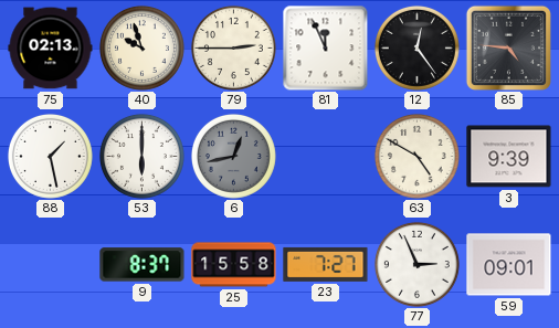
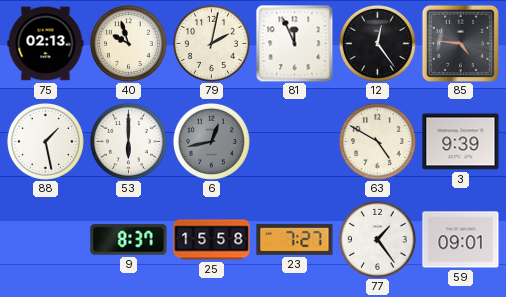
79: 2:45 -> 2:02
77: 2:56 -> 1:24
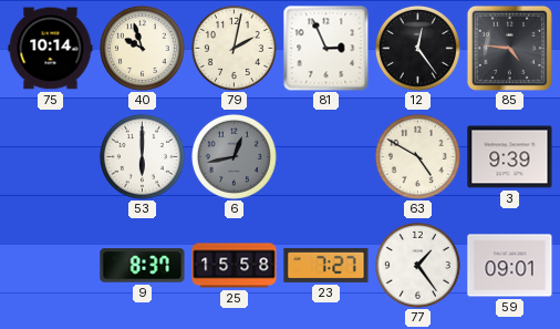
75: 02:13 -> 10:14
81: 11:56 -> 2:56
88: 1:28 -> none
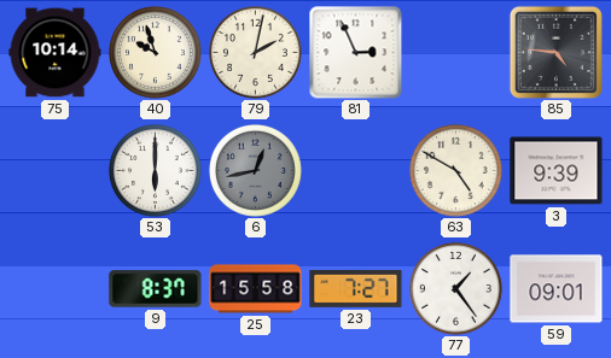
12: 12:24 -> none
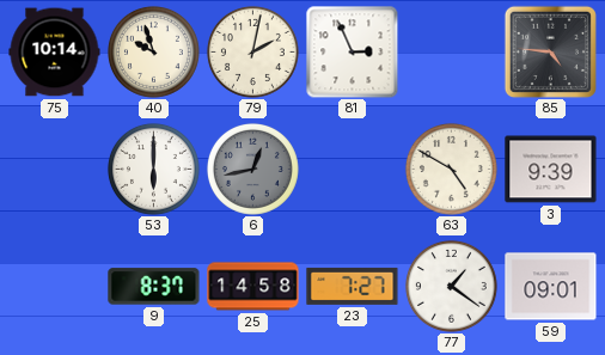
25: 15:58 -> 14:58
77: 1:24 -> 1:21
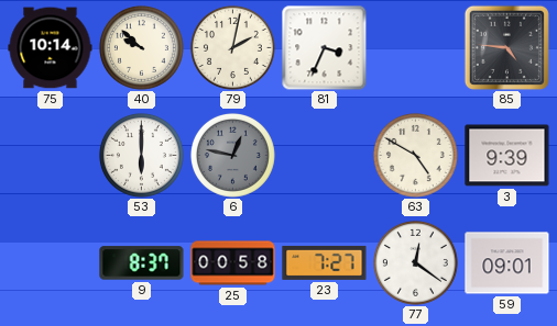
40: 9:57 -> 9:52
81: 2:56 -> 3:34
6: 12:43 -> 12:47
25: 14:58 -> 00:58
77: 1:21 -> 12:21
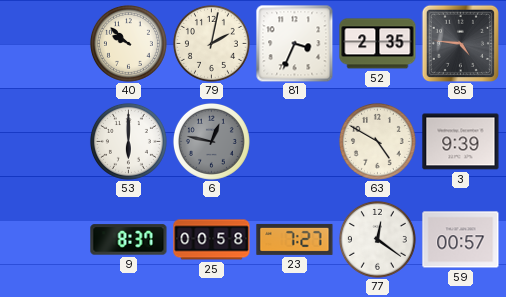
75: 10:14 -> none
52: none -> 2:35
59: 09:01 -> 00:57
